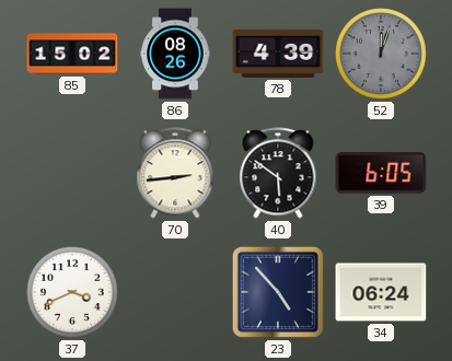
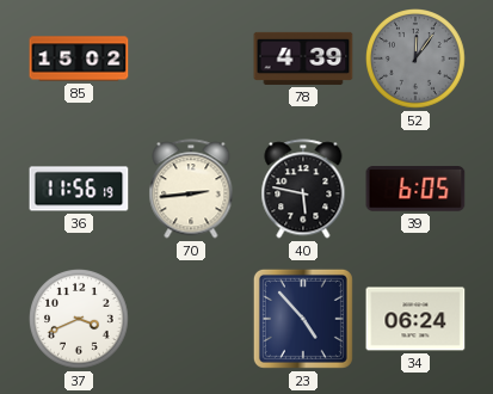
86: 08:26 -> none
52: 12:03 -> 12:06
36: none -> 11:56
40: 5:51 -> 5:47
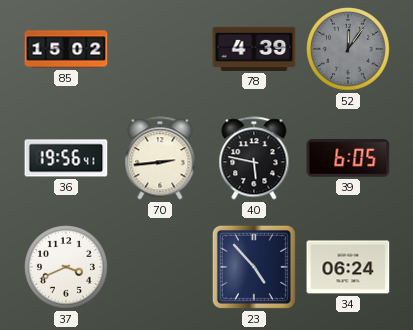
36: 11:56 -> 19:56
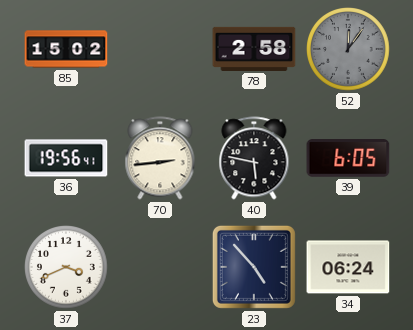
78: 4:39 -> 2:58
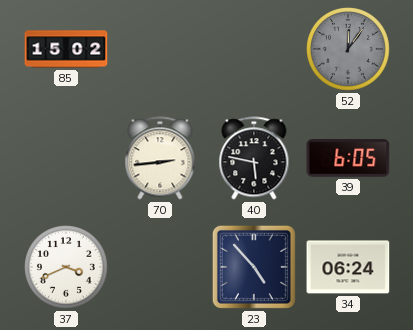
78: 2:58 -> none
36: 19:56 -> none
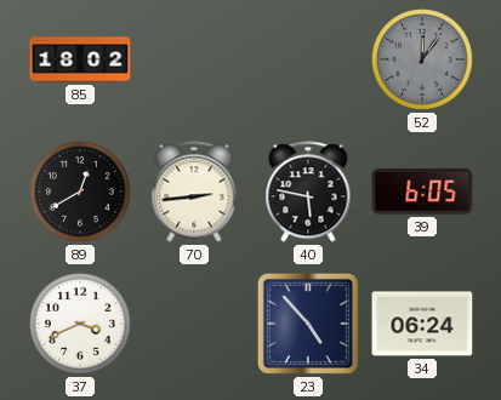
85: 15:02 -> 18:02
89: none -> 12:40
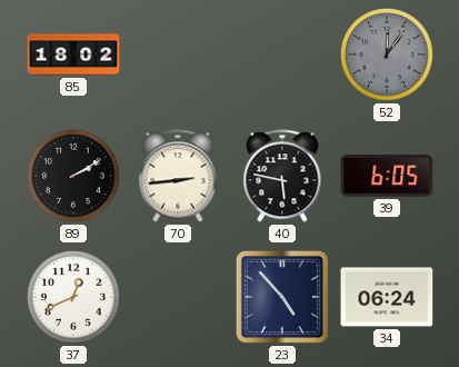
89: 12:40 -> 2:10
37: 3:41 -> 12:41
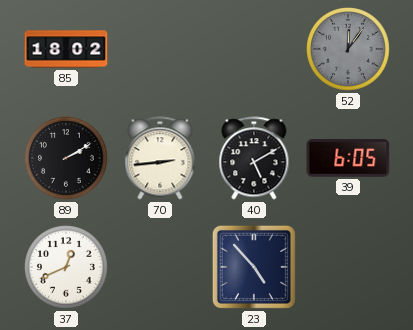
40: 5:47 -> 5:10
34: 06:24 -> none
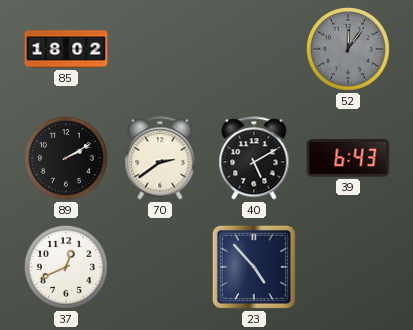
70: 2:44 -> 2:39
39: 6:05 -> 6:43
